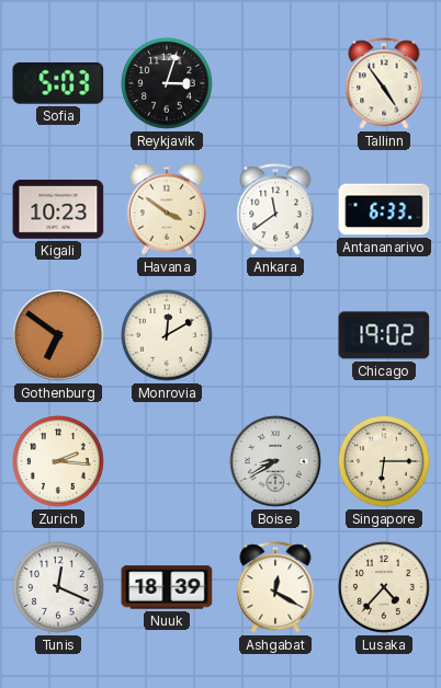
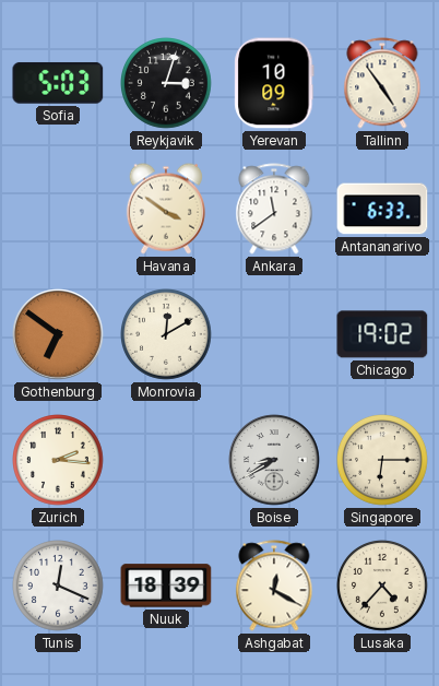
Yerevan: none -> 10:09
Kigali: 10:23 -> none
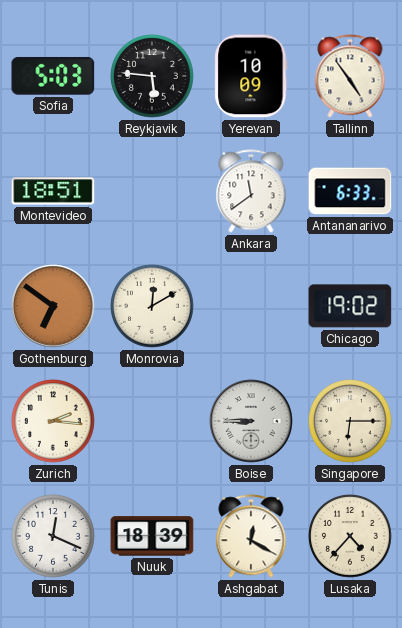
Reykjavik: 3:03 -> 5:46
Montevideo: none -> 18:51
Havana: 3:51 -> none
Boise: 8:40 -> 8:45
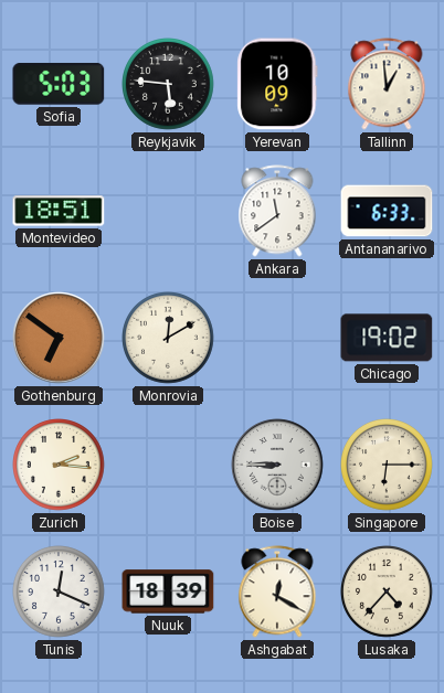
Tallinn: 4:54 -> 12:59
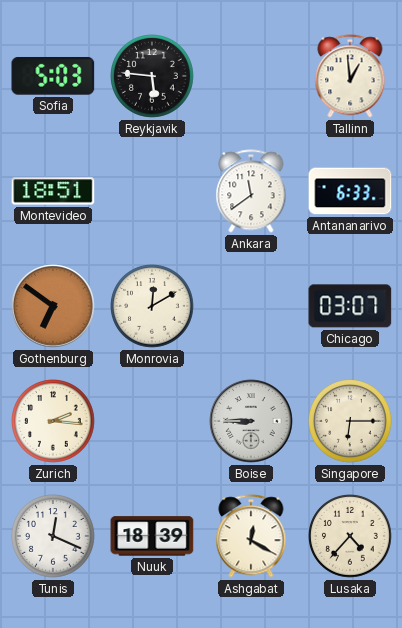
Yerevan: 10:09 -> none
Chicago: 19:02 -> 03:07
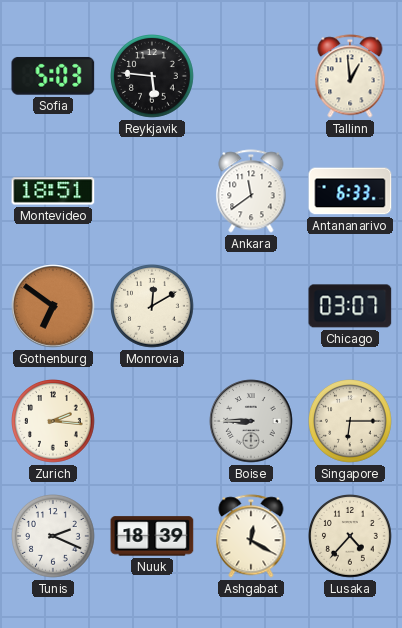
Tunis: 12:19 -> 2:19
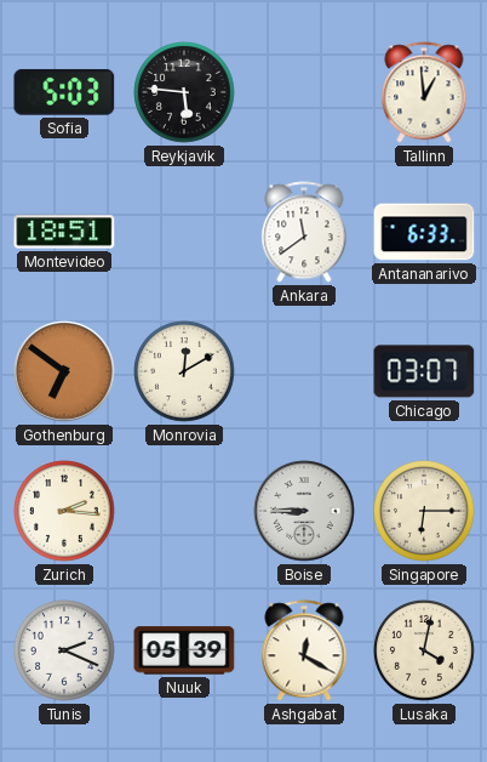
Nuuk: 18:39 -> 05:39
Lusaka: 4:37 -> 4:02
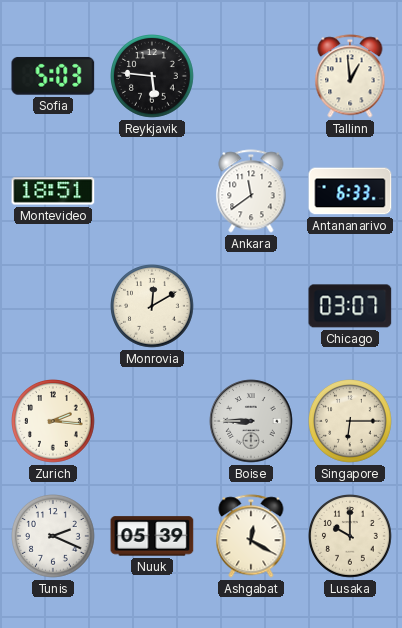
Gothenburg: 6:51 -> none
Lusaka: 4:02 -> 10:00
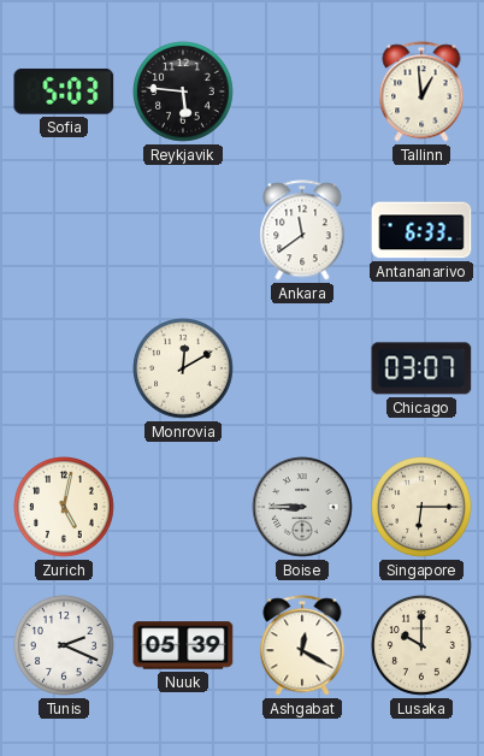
Montevideo: 18:51 -> none
Zurich: 2:16 -> 5:02
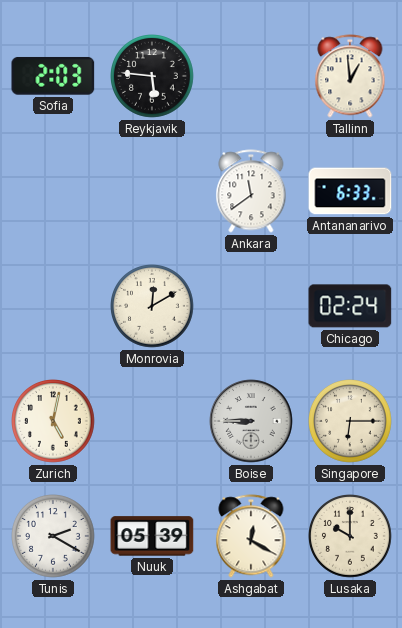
Sofia: 5:03 -> 2:03
Chicago: 03:07 -> 02:24
Tunis: 2:19 -> 2:20
